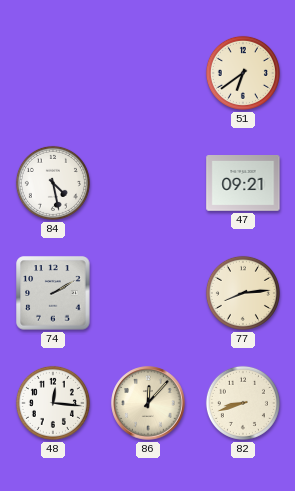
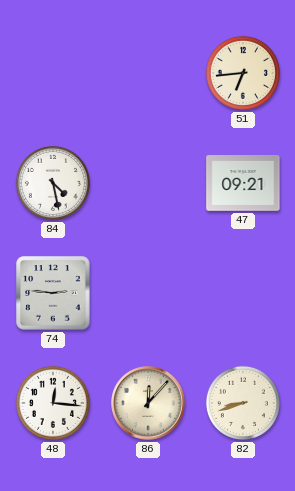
51: 6:39 -> 6:44
74: 2:10 -> 2:46
77: 8:14 -> none
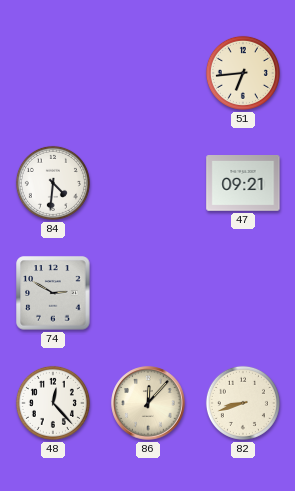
84: 4:28 -> 4:31
74: 2:46 -> 2:50
48: 12:16 -> 12:23
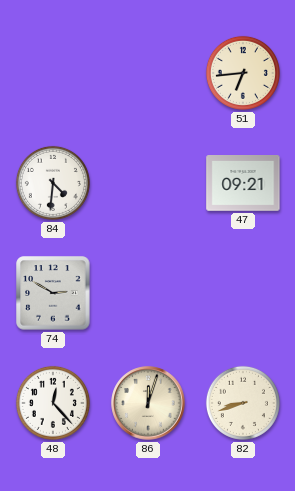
86: 12:07 -> 12:03
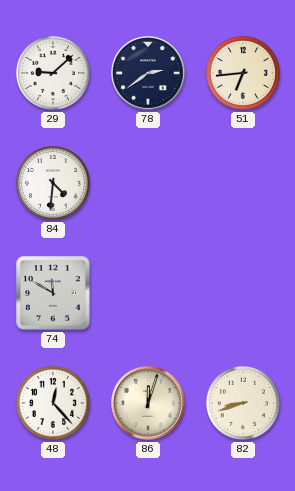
29: none -> 9:08
78: none -> 2:39
47: 09:21 -> none
74: 2:50 -> 11:50
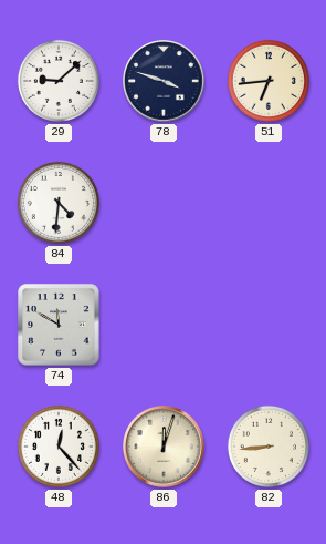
78: 2:39 -> 3:48
82: 8:42 -> 8:44
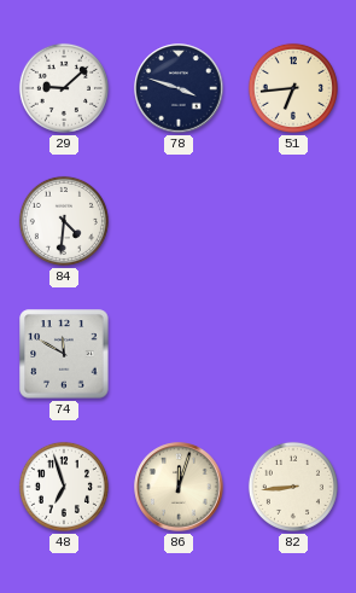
48: 12:23 -> 6:57
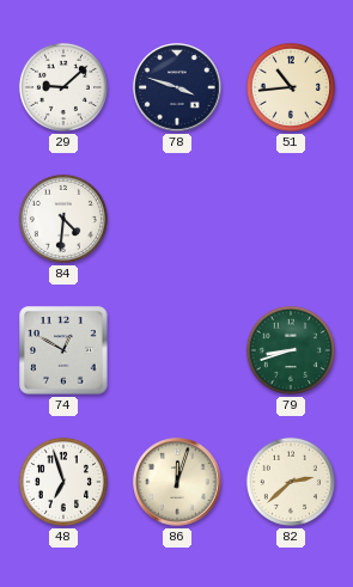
51: 6:44 -> 10:44
74: 11:50 -> 12:50
79: none -> 8:42
82: 8:44 -> 2:38
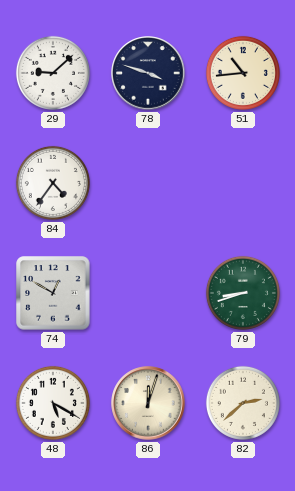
84: 4:31 -> 4:36
48: 6:57 -> 5:20
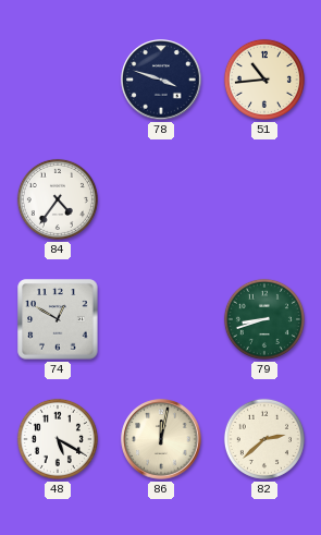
29: 9:08 -> none
86: 12:03 -> 12:02
